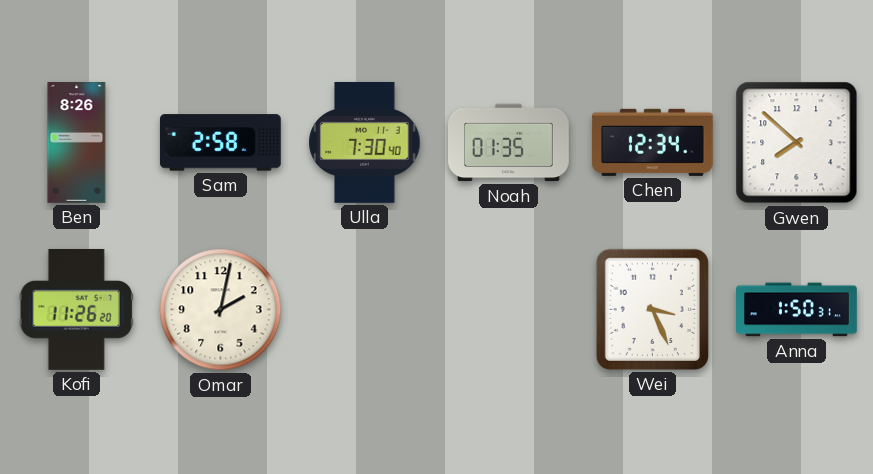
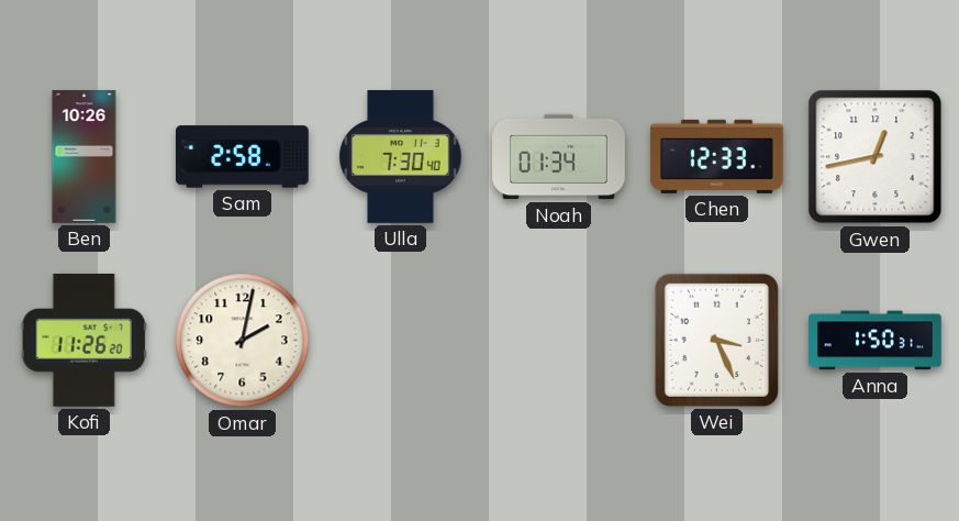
Ben: 8:26 -> 10:26
Noah: 01:35 -> 01:34
Chen: 12:34 -> 12:33
Gwen: 7:52 -> 12:43
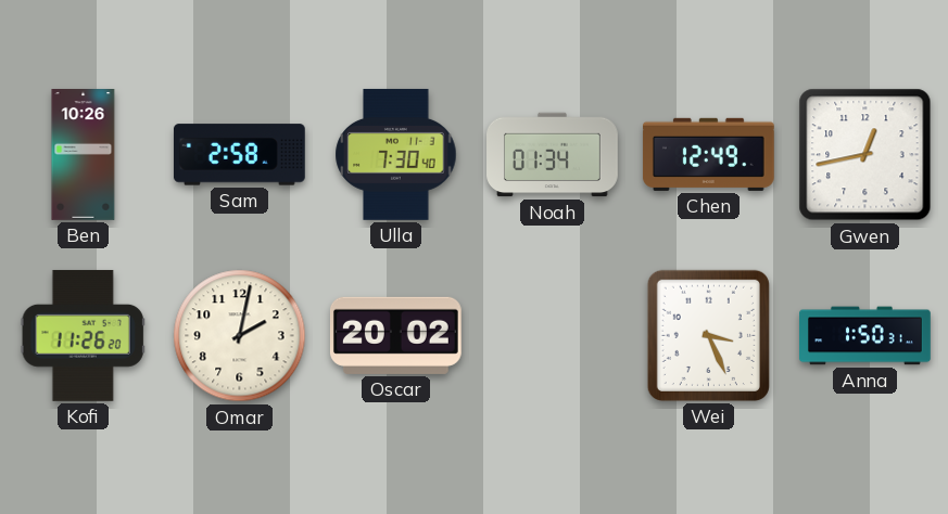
Chen: 12:33 -> 12:49
Oscar: none -> 20:02
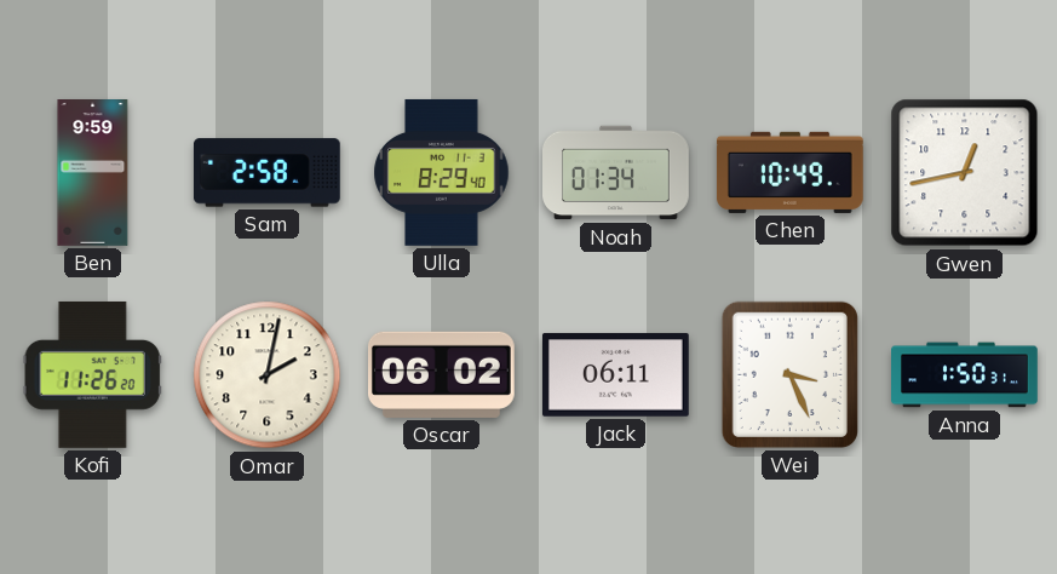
Ben: 10:26 -> 9:59
Ulla: 7:30 -> 8:29
Chen: 12:49 -> 10:49
Oscar: 20:02 -> 06:02
Jack: none -> 06:11
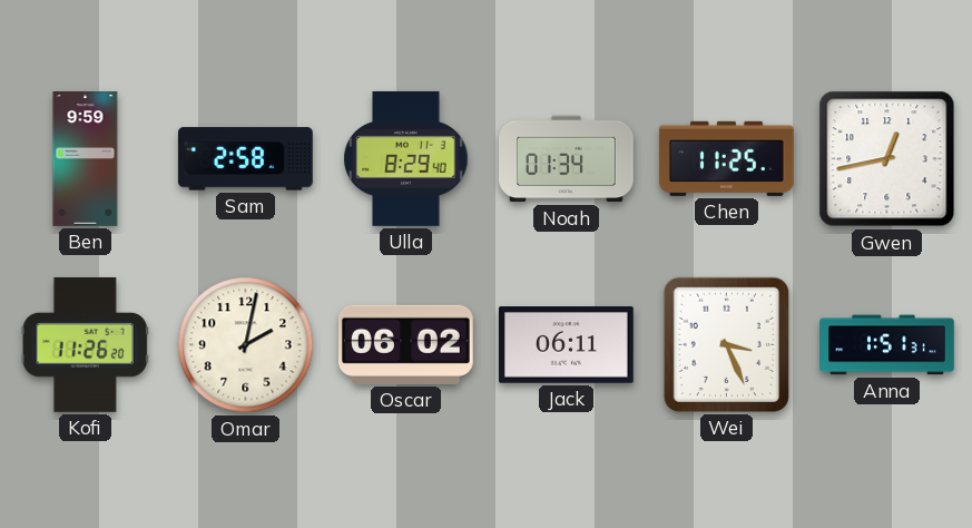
Chen: 10:49 -> 11:25
Anna: 1:50 -> 1:51
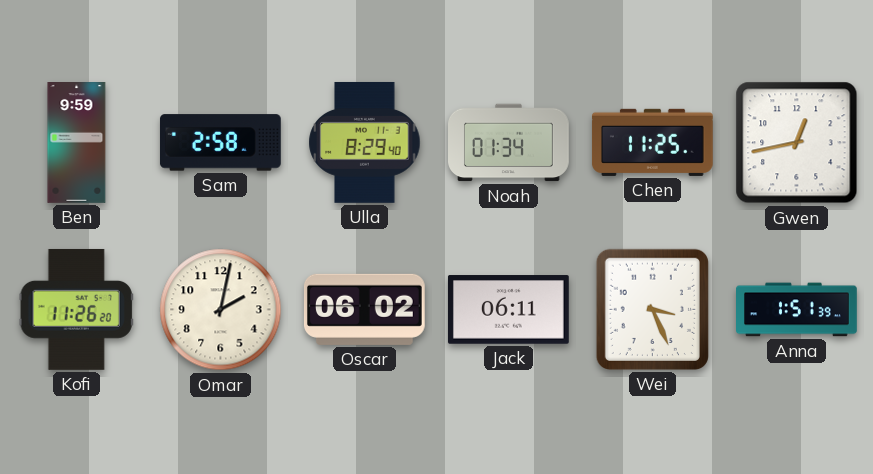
Anna: 1:51:31 -> 1:51:39
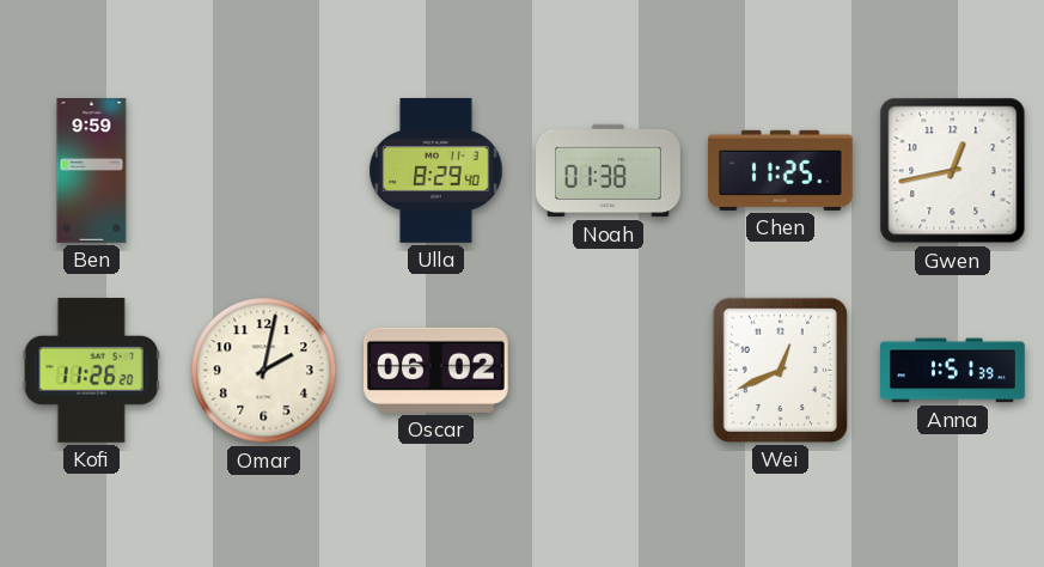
Sam: 2:58 -> none
Noah: 01:34 -> 01:38
Jack: 06:11 -> none
Wei: 3:26 -> 12:41
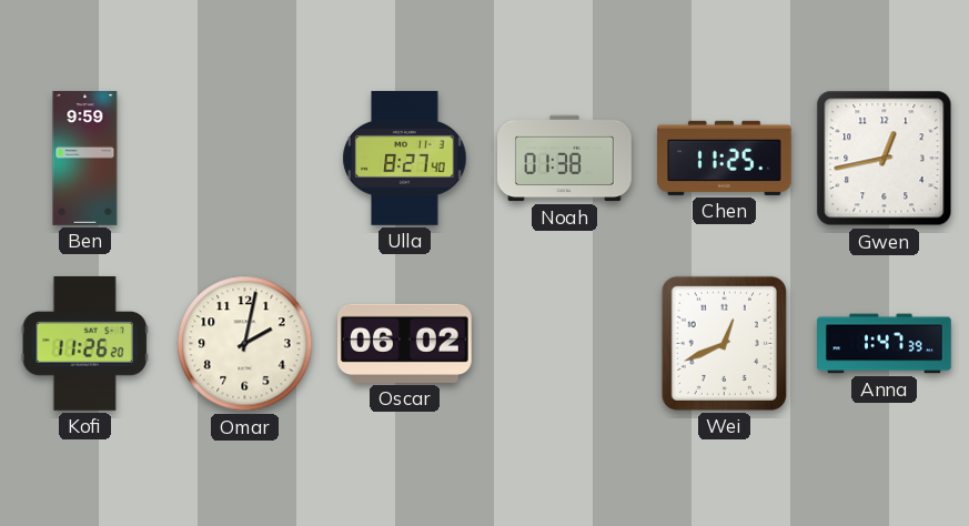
Ulla: 8:29 -> 8:27
Anna: 1:51 -> 1:47
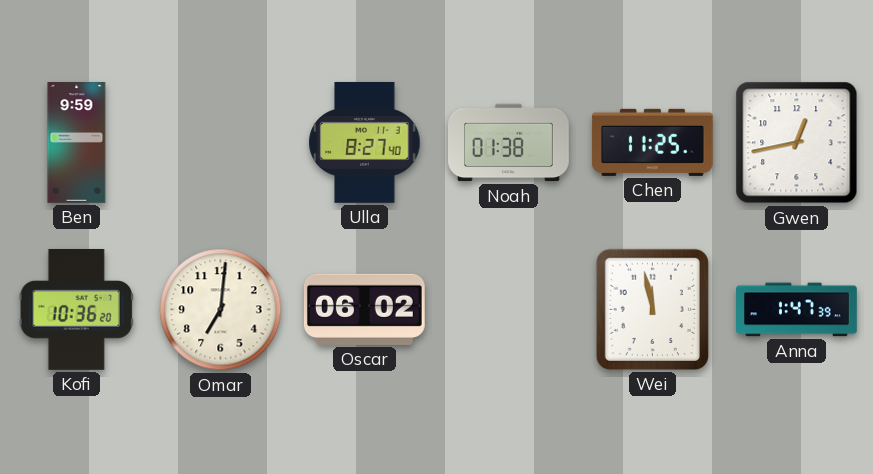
Kofi: 11:26 -> 10:36
Omar: 2:02 -> 7:01
Wei: 12:41 -> 11:58
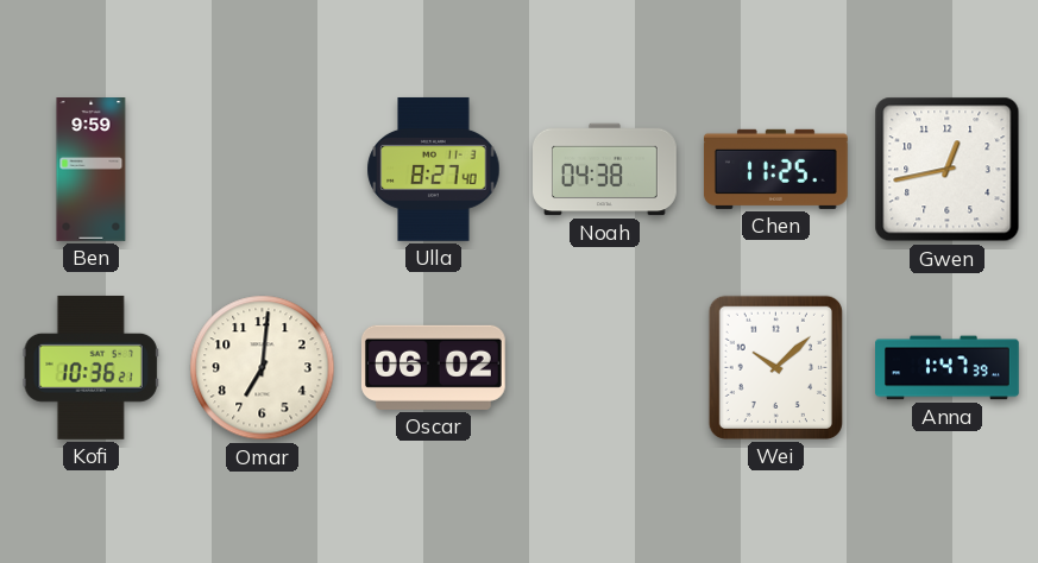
Noah: 01:38 -> 04:38
Kofi: 10:36:20 -> 10:36:21
Wei: 11:58 -> 10:08
